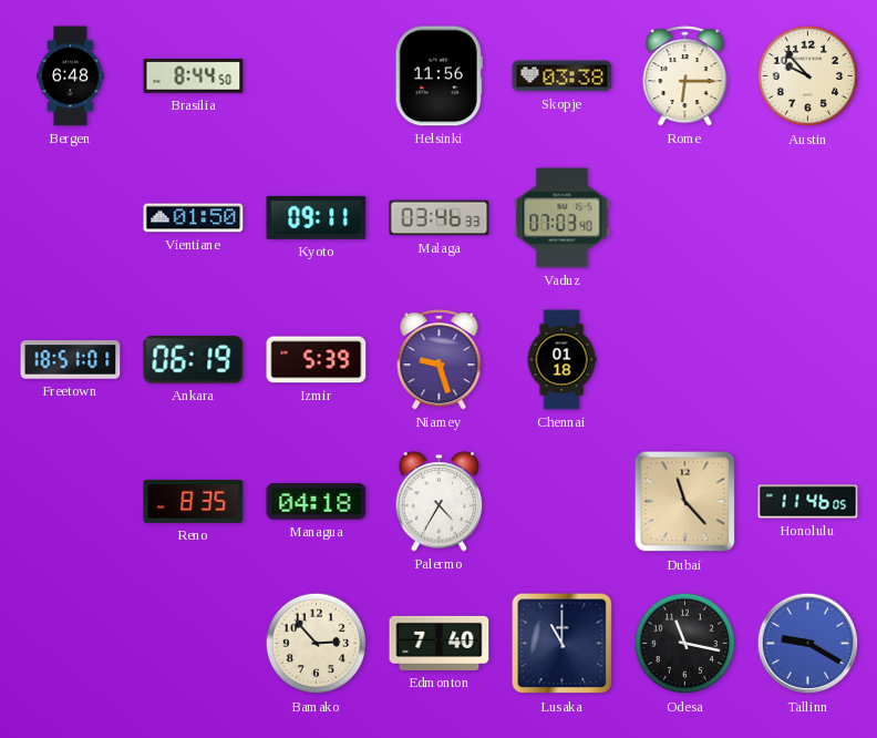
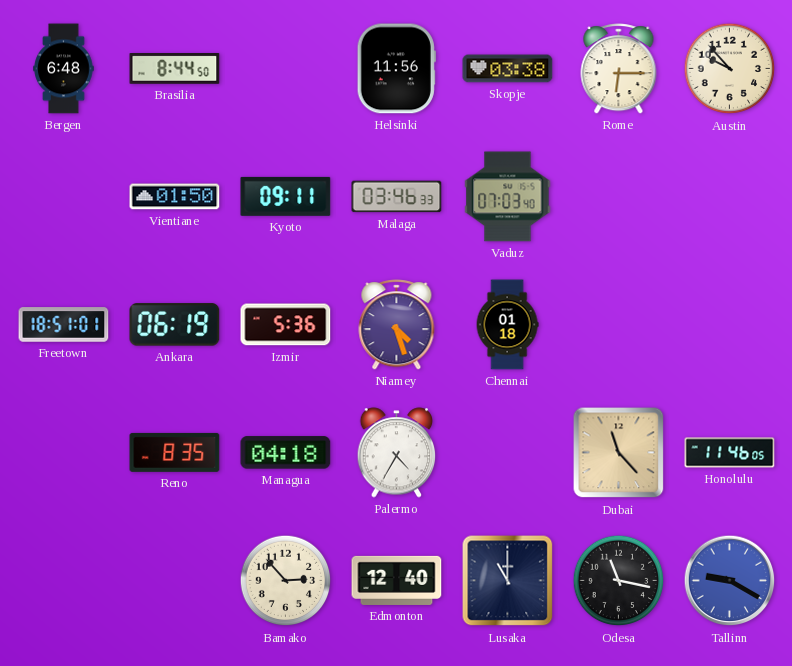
Izmir: 5:39 -> 5:36
Niamey: 9:27 -> 4:27
Edmonton: 7:40 -> 12:40
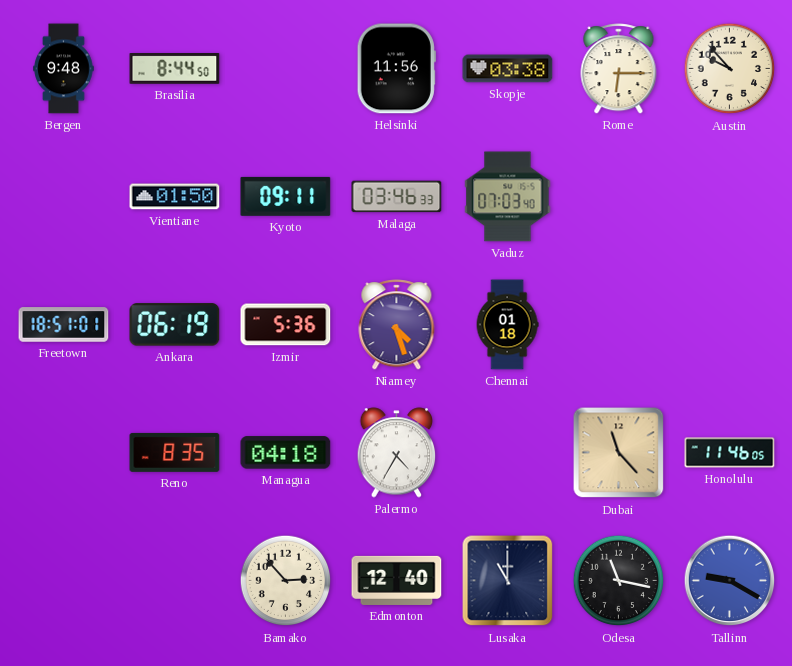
Bergen: 6:48 -> 9:48
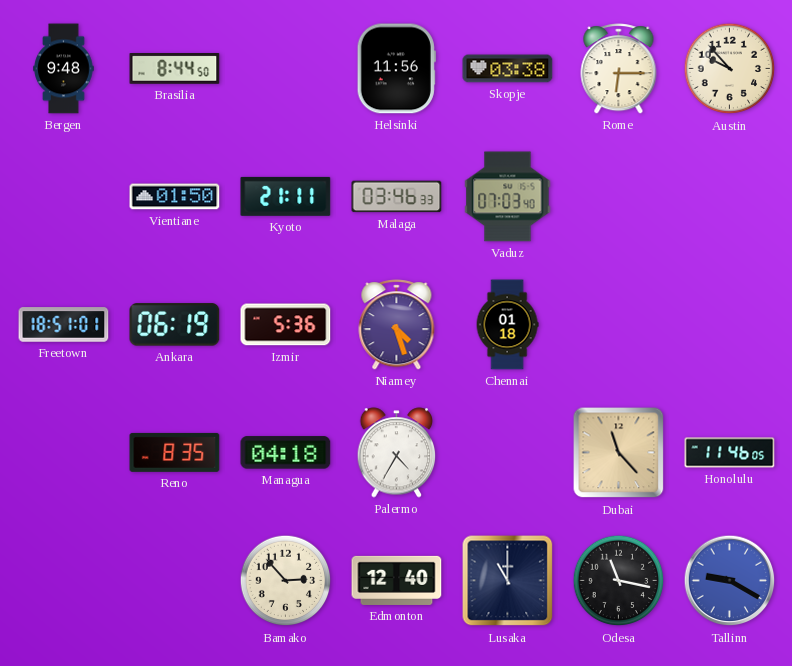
Kyoto: 09:11 -> 21:11
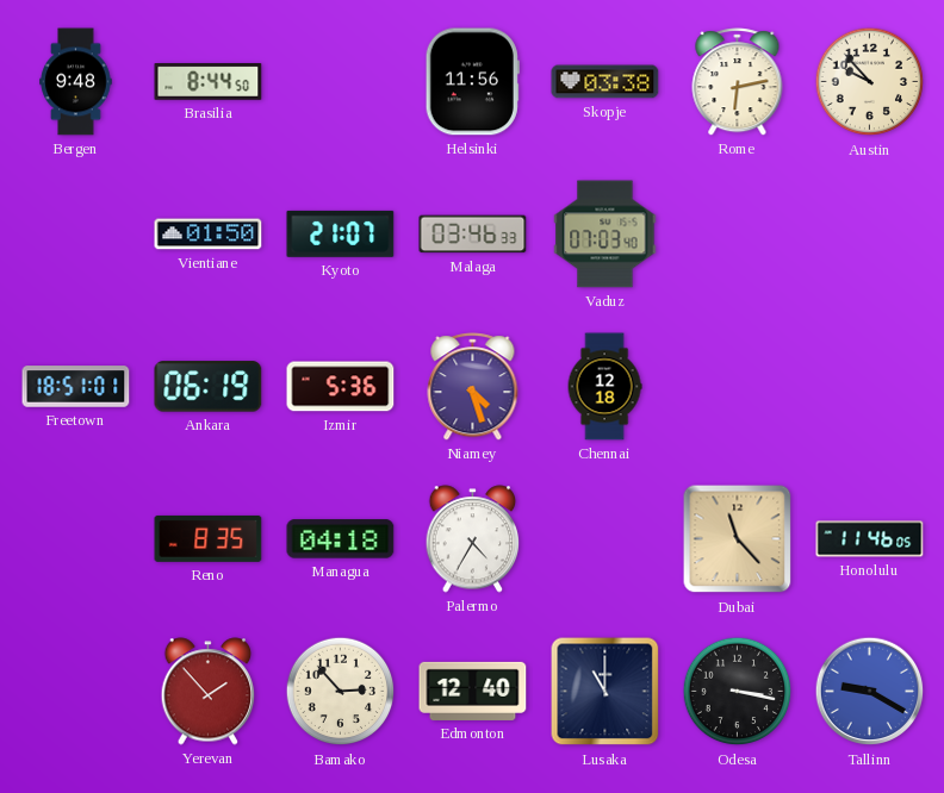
Rome: 6:15 -> 6:13
Kyoto: 21:11 -> 21:07
Chennai: 01:18 -> 12:18
Yerevan: none -> 1:53
Odesa: 11:17 -> 3:17
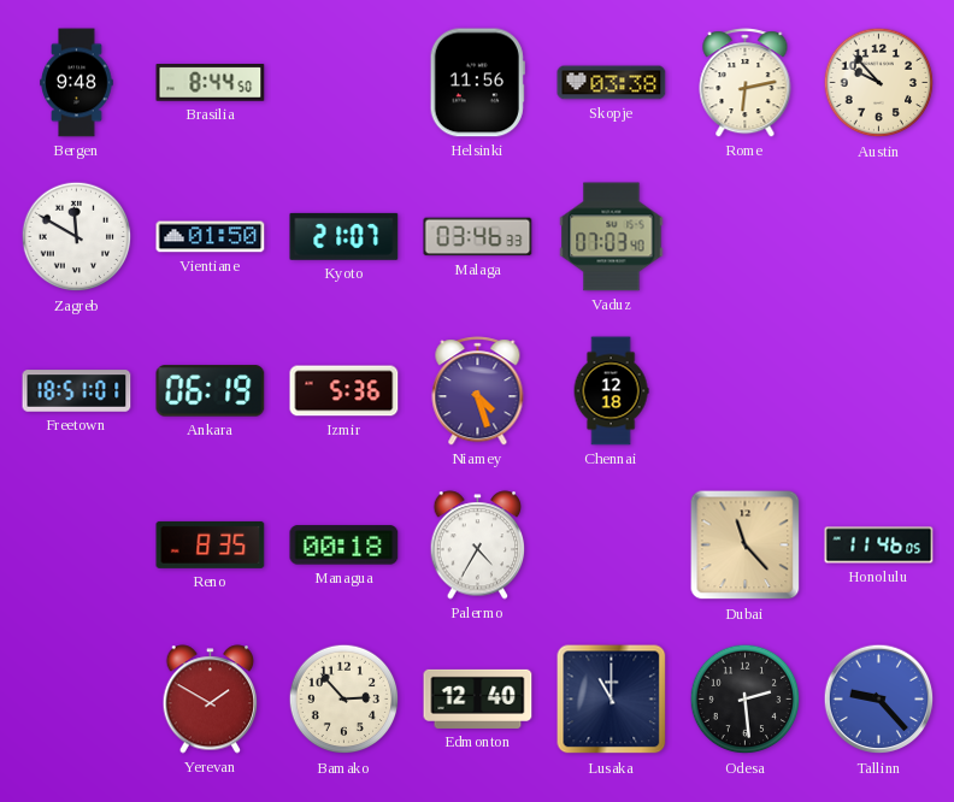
Zagreb: none -> 11:50
Managua: 04:18 -> 00:18
Yerevan: 1:53 -> 1:50
Odesa: 3:17 -> 2:29
Tallinn: 9:20 -> 9:23
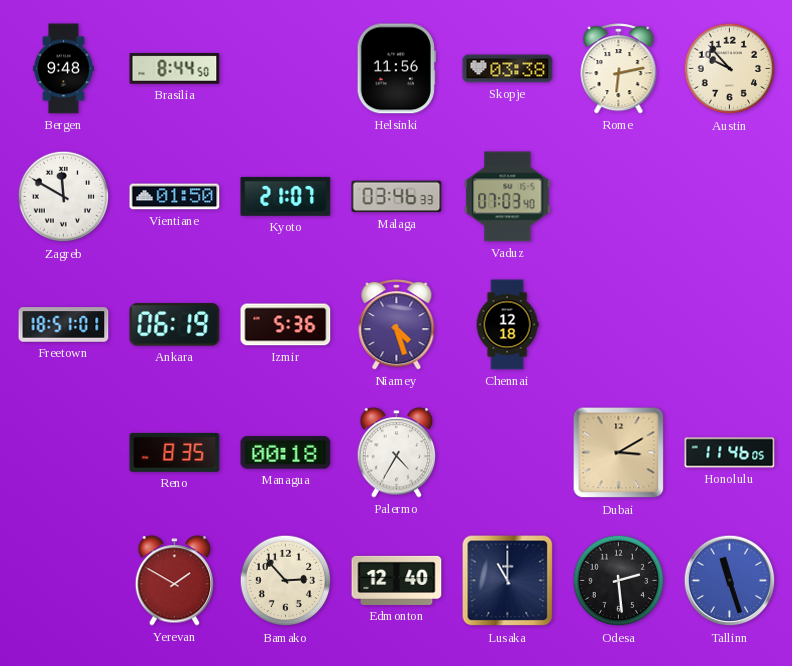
Dubai: 11:23 -> 3:10
Tallinn: 9:23 -> 11:27
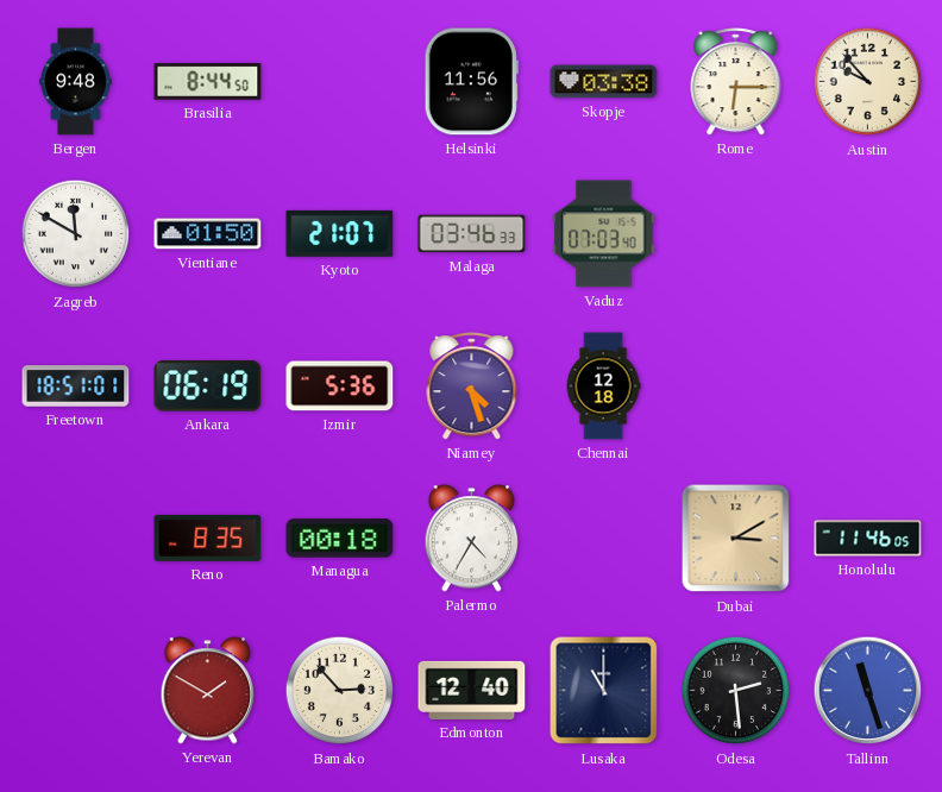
Rome: 6:13 -> 6:15
